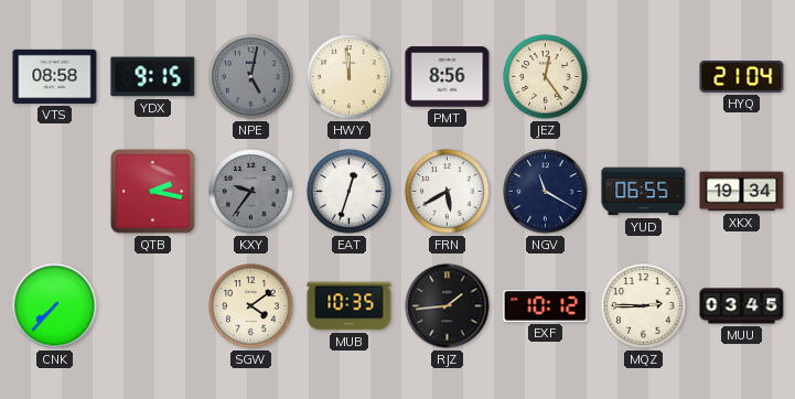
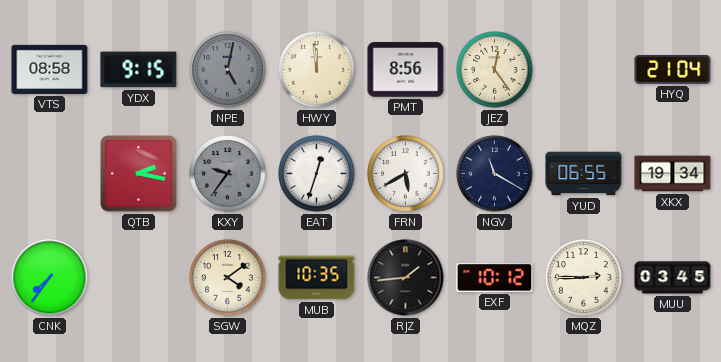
CNK: 7:37 -> 7:36
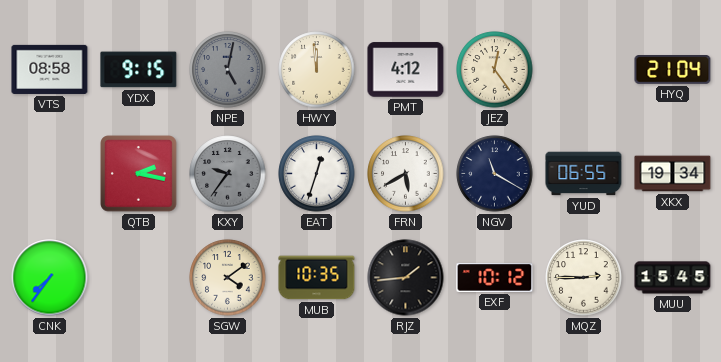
PMT: 8:56 -> 4:12
MUU: 03:45 -> 15:45
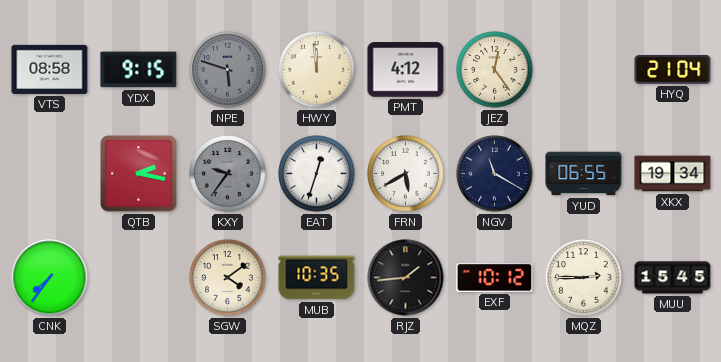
NPE: 5:02 -> 5:48
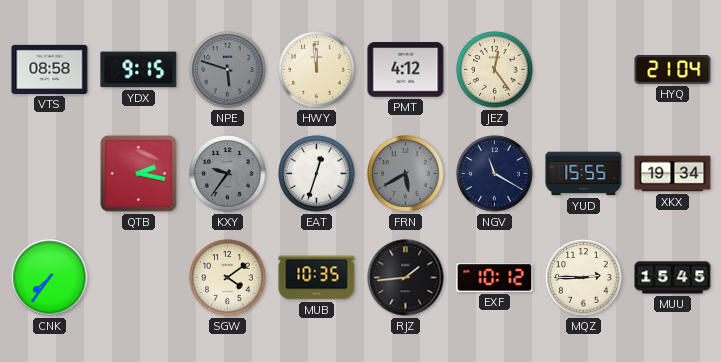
FRN dial: white -> grey
YUD: 06:55 -> 15:55
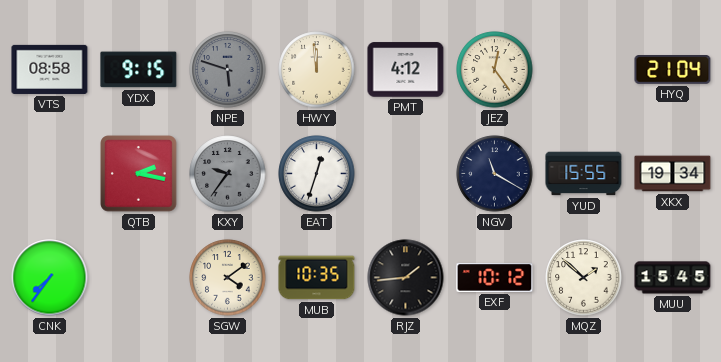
FRN: 5:40 -> none
MQZ: 2:45 -> 1:52
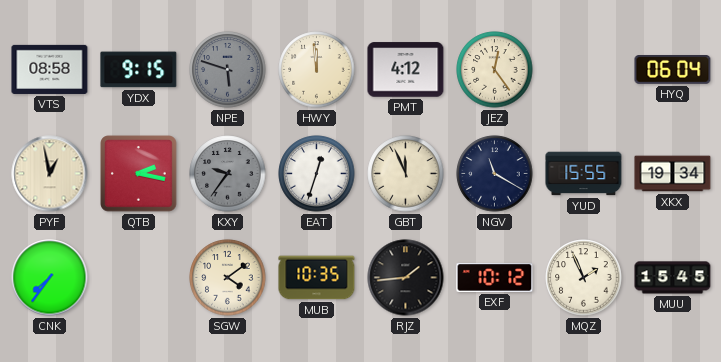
HYQ: 21:04 -> 06:04
PYF: none -> 12:58
GBT: none -> 11:56
MQZ: 1:52 -> 1:56
